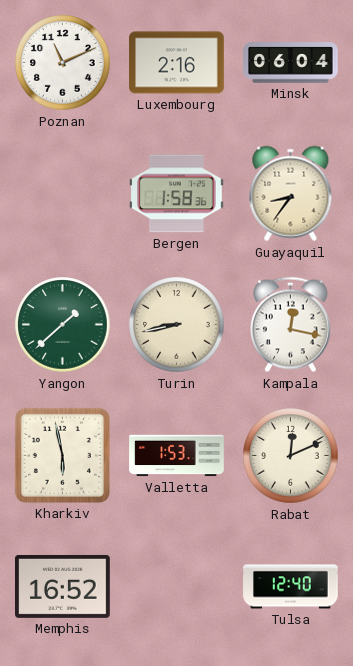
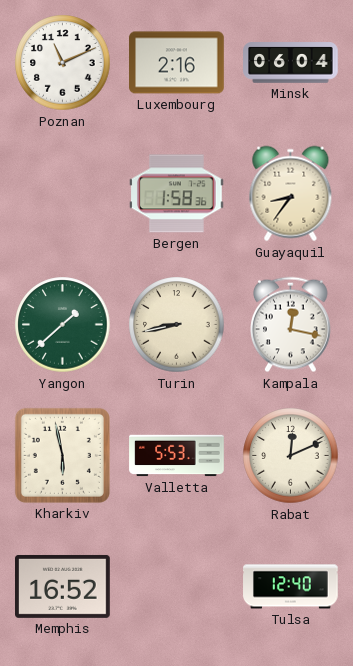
Valletta: 1:53 -> 5:53
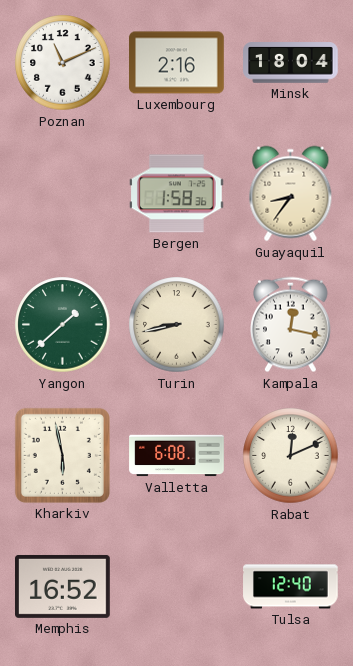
Minsk: 06:04 -> 18:04
Valletta: 5:53 -> 6:08
